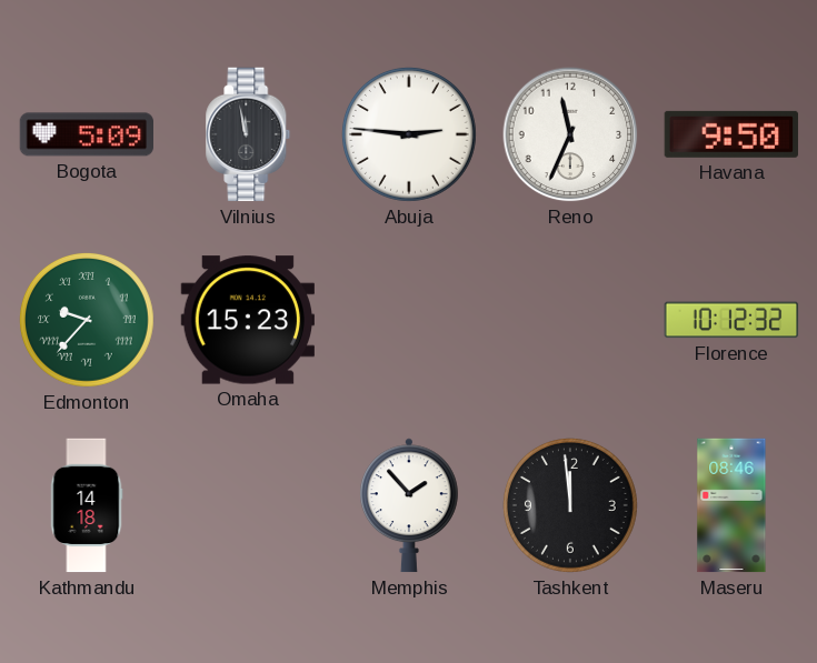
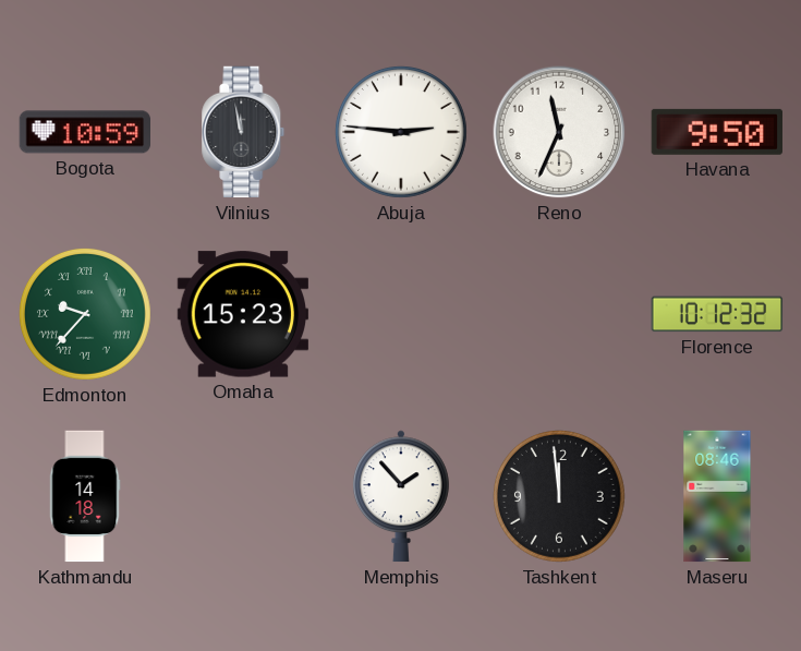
Bogota: 5:09 -> 10:59
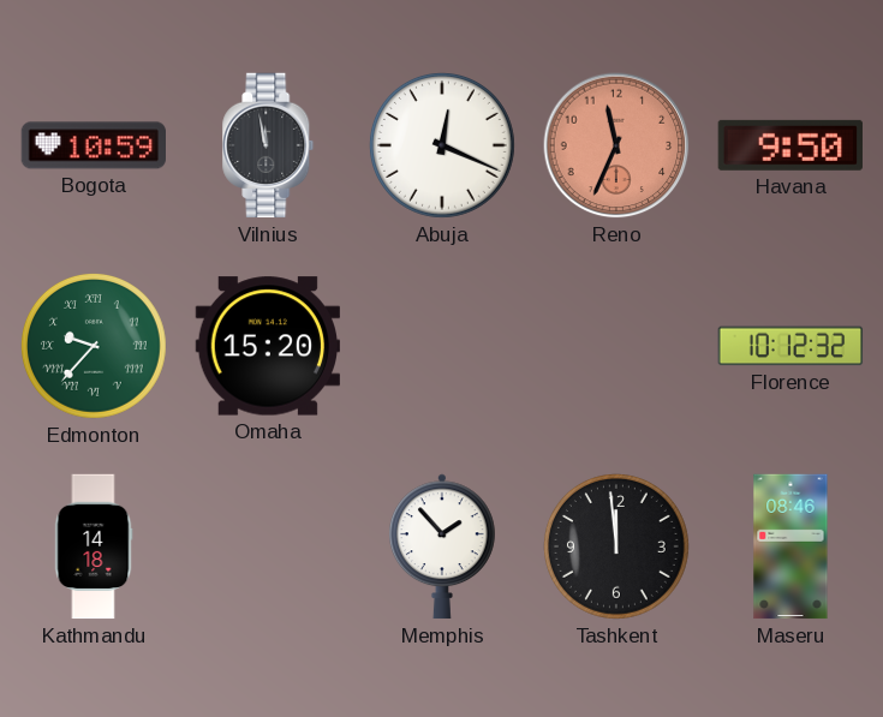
Abuja: 2:46 -> 12:19
Reno dial: white -> salmon
Omaha: 15:23 -> 15:20
